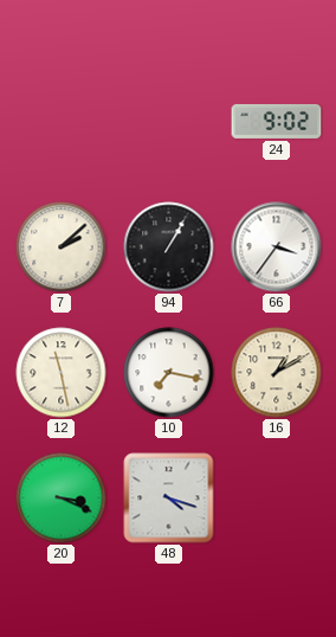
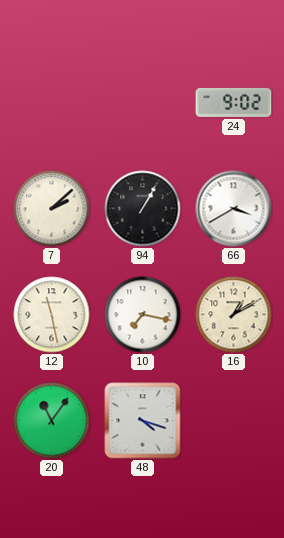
66: 3:36 -> 3:40
20: 3:19 -> 11:06
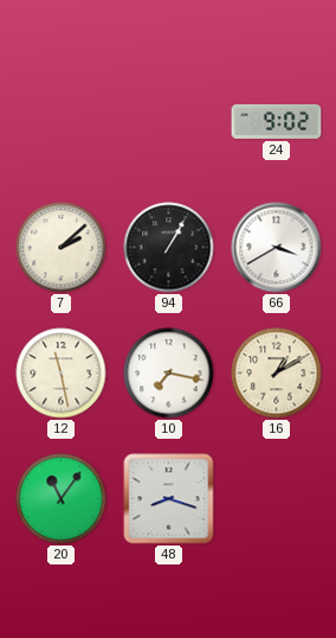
48: 4:18 -> 8:18
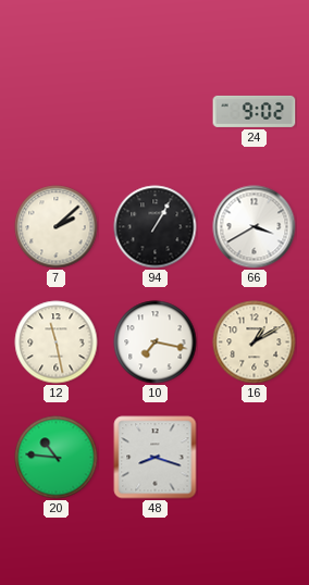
20: 11:06 -> 10:46
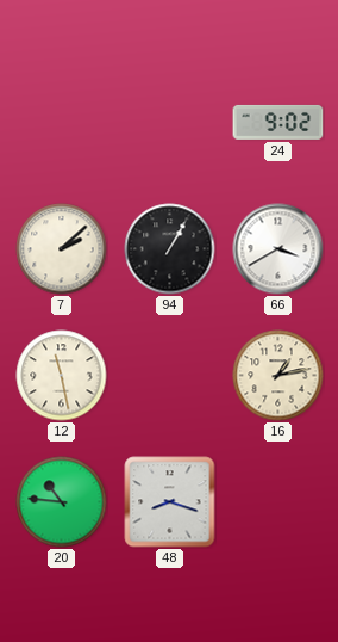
10: 7:17 -> none
16: 1:10 -> 1:13
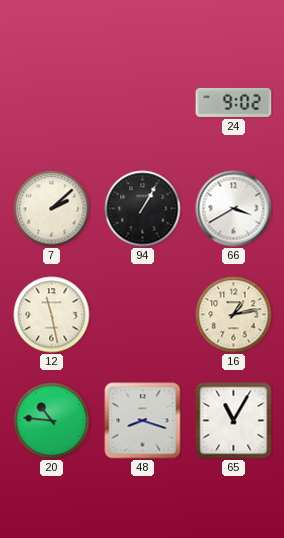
65: none -> 11:05
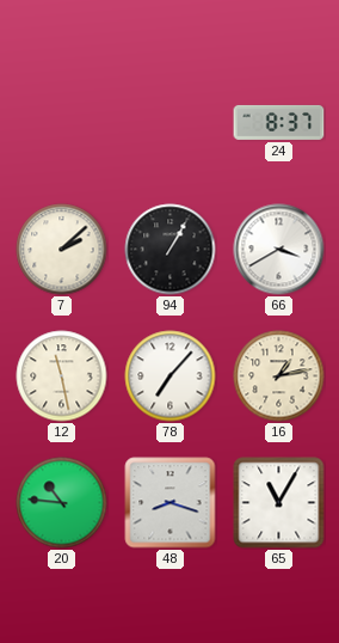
24: 9:02 -> 8:37
78: none -> 7:07
